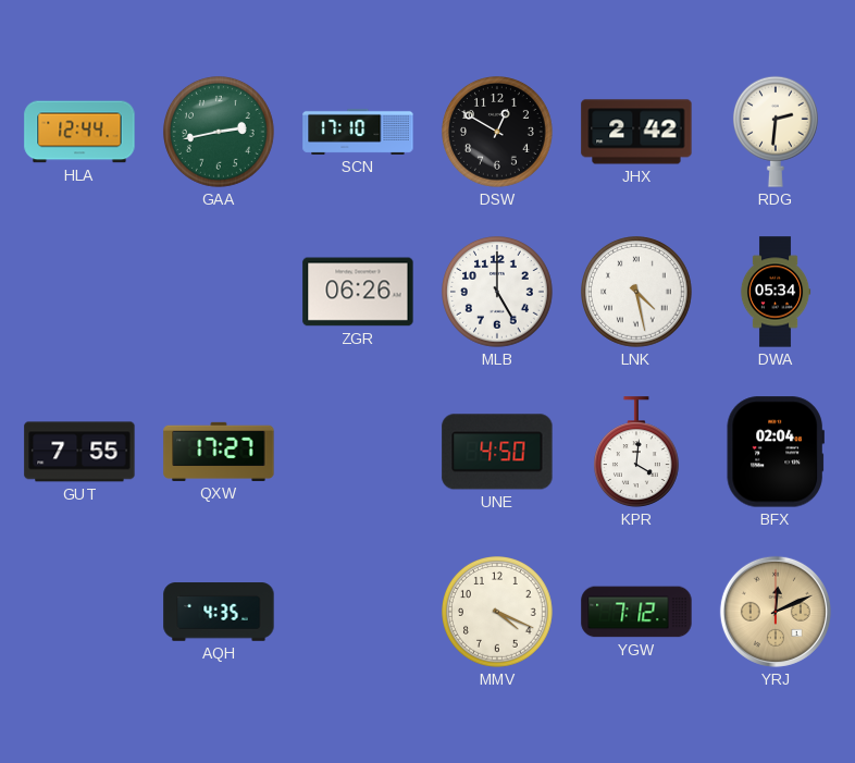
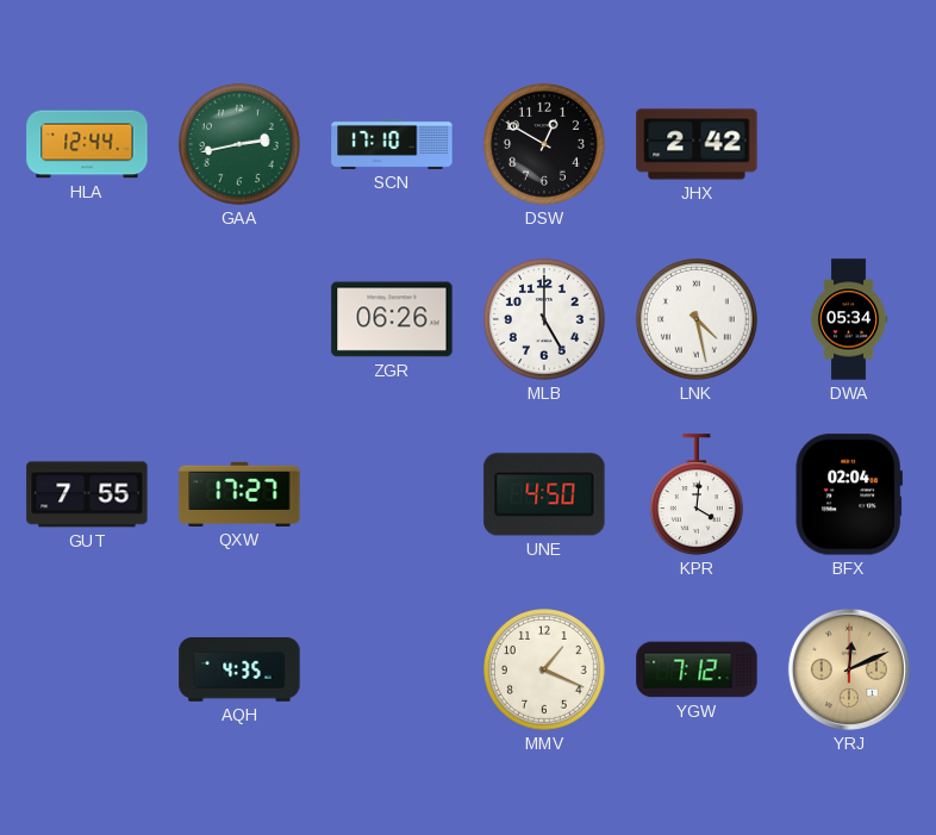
RDG: 2:31 -> none
MMV: 4:19 -> 1:19
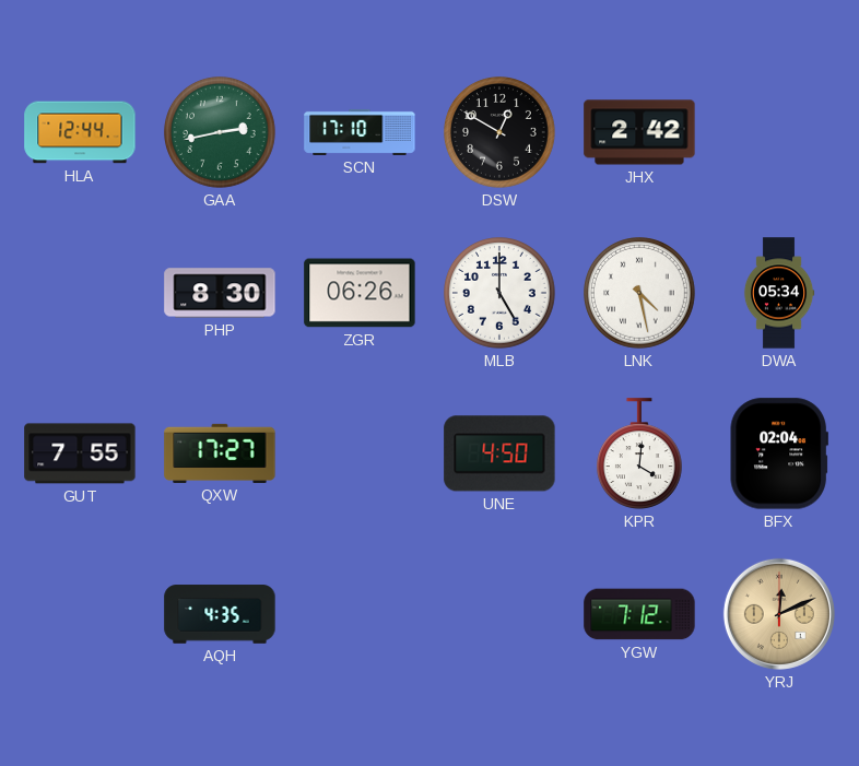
PHP: none -> 8:30
MMV: 1:19 -> none
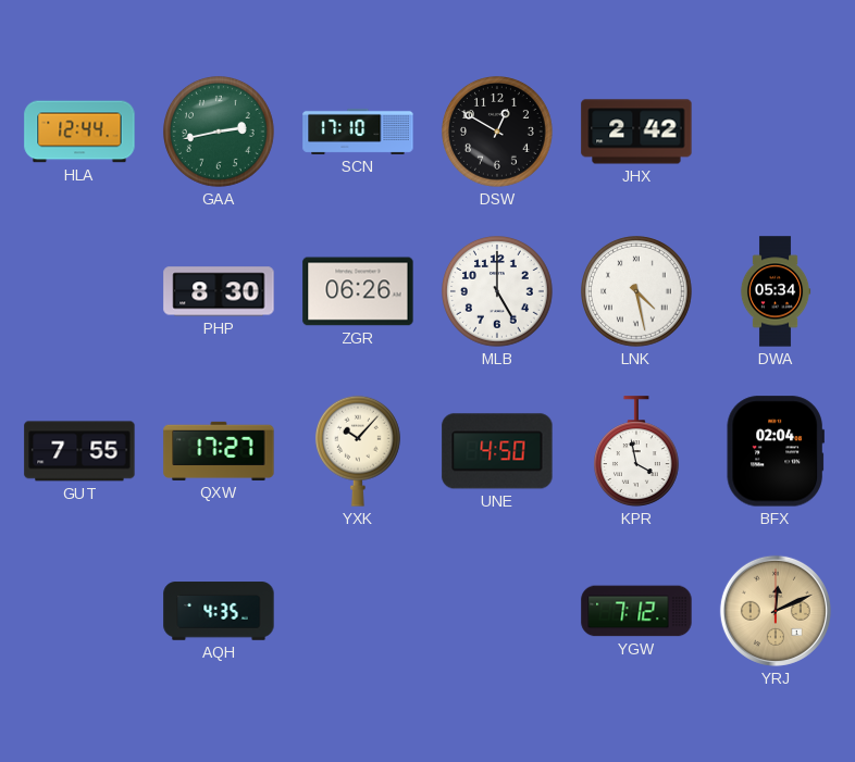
YXK: none -> 10:07
KPR: 4:01 -> 3:58
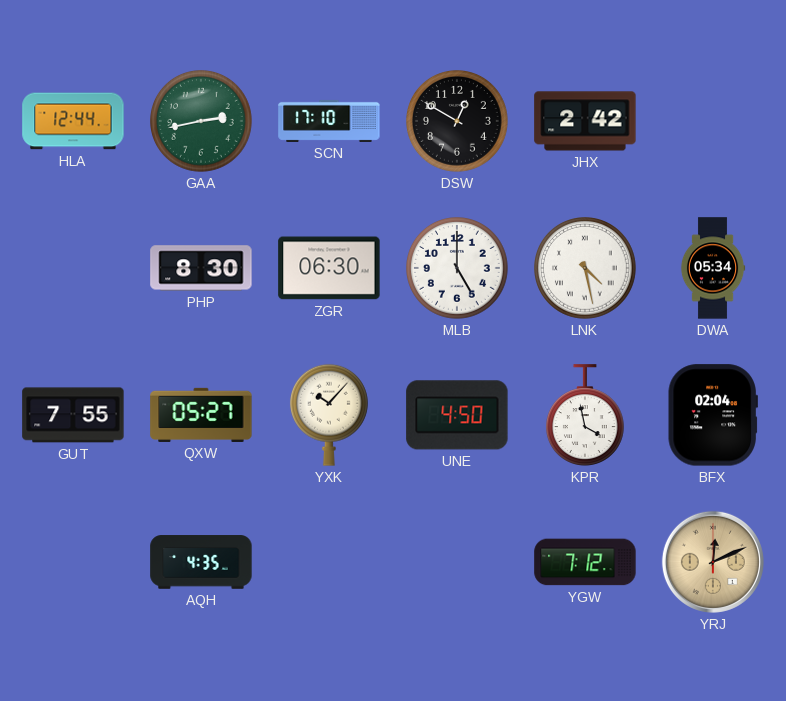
ZGR: 06:26 -> 06:30
QXW: 17:27 -> 05:27
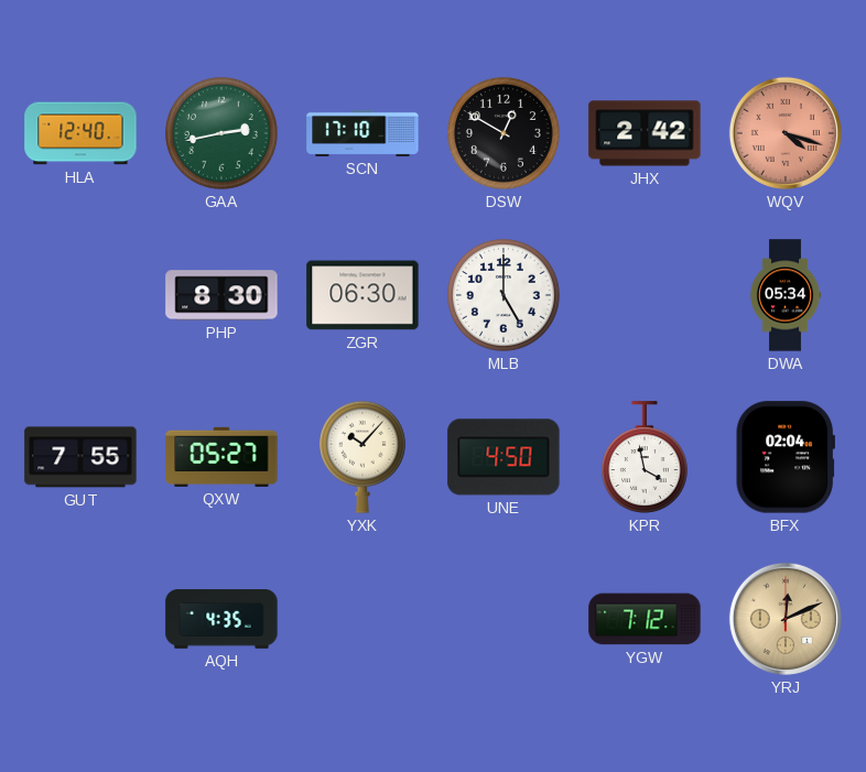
HLA: 12:44 -> 12:40
WQV: none -> 4:18
LNK: 4:28 -> none
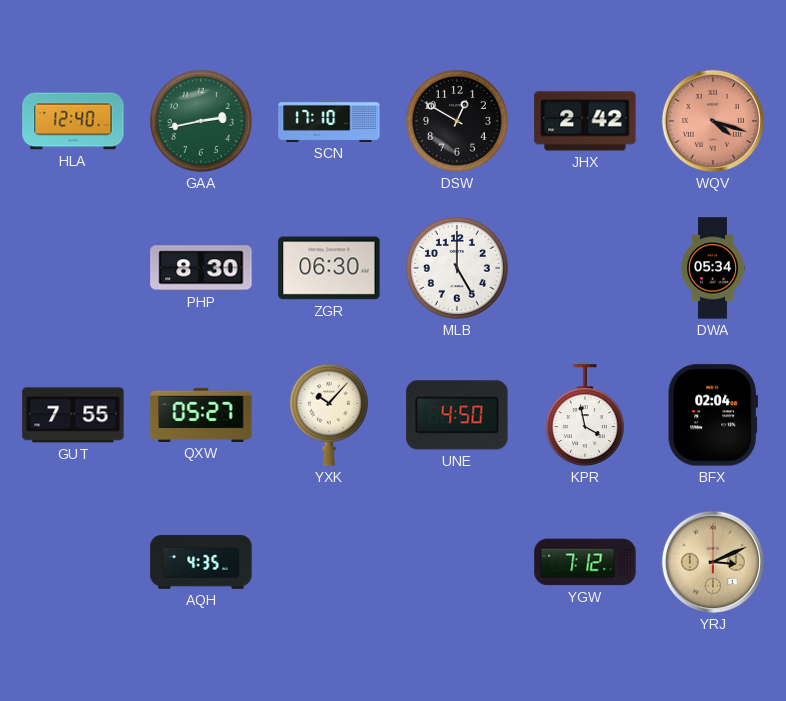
YRJ: 12:11 -> 3:11
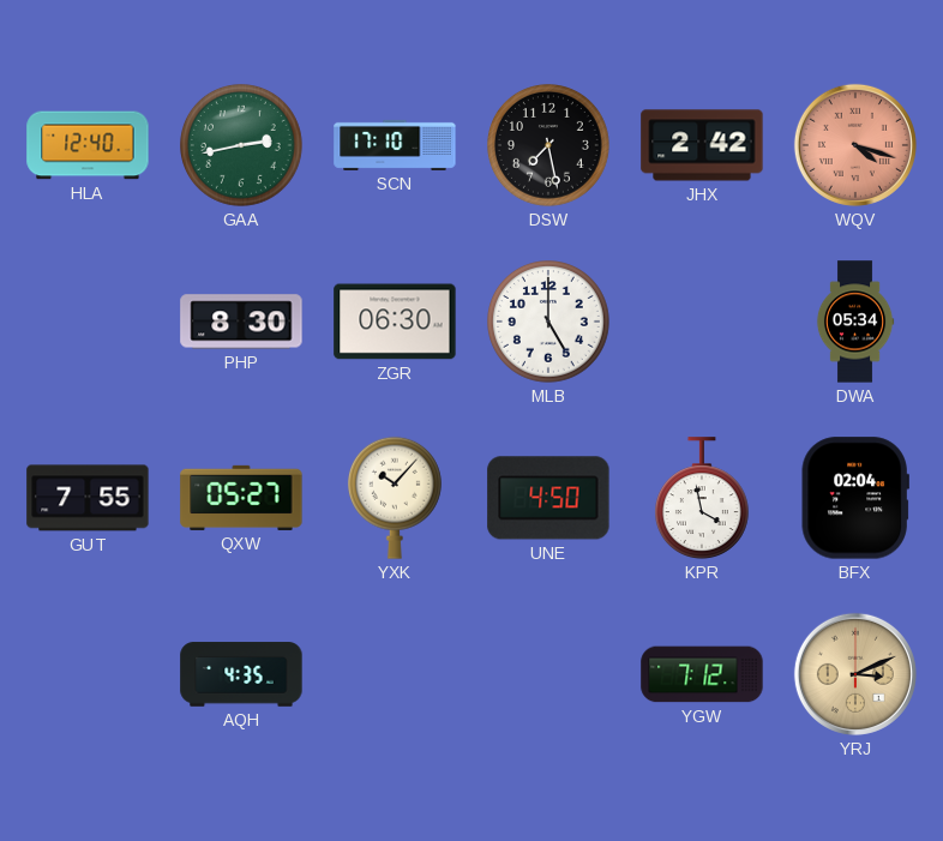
DSW: 12:50 -> 7:28
